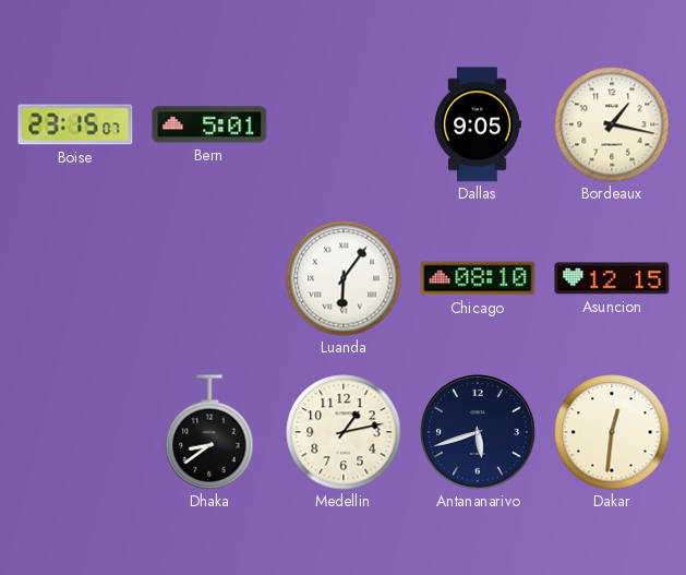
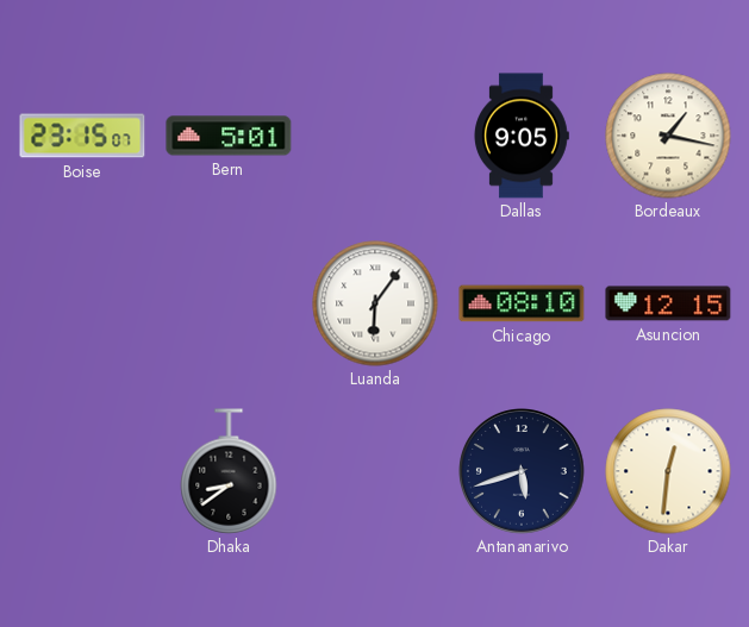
Medellin: 1:13 -> none
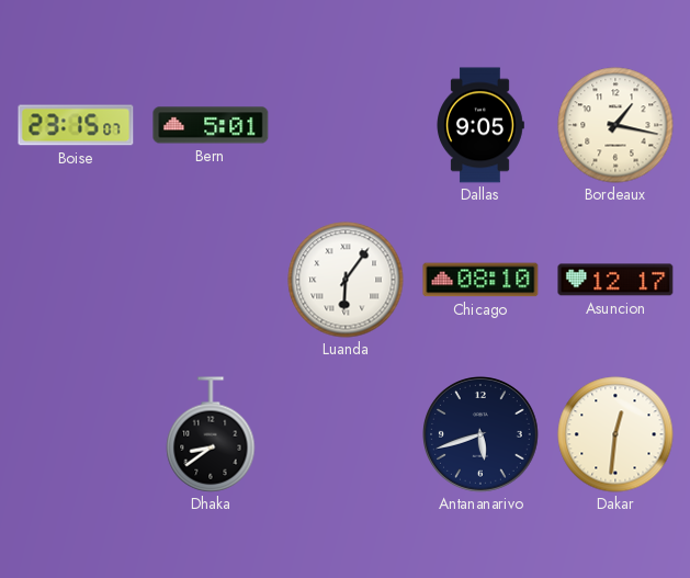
Asuncion: 12:15 -> 12:17
